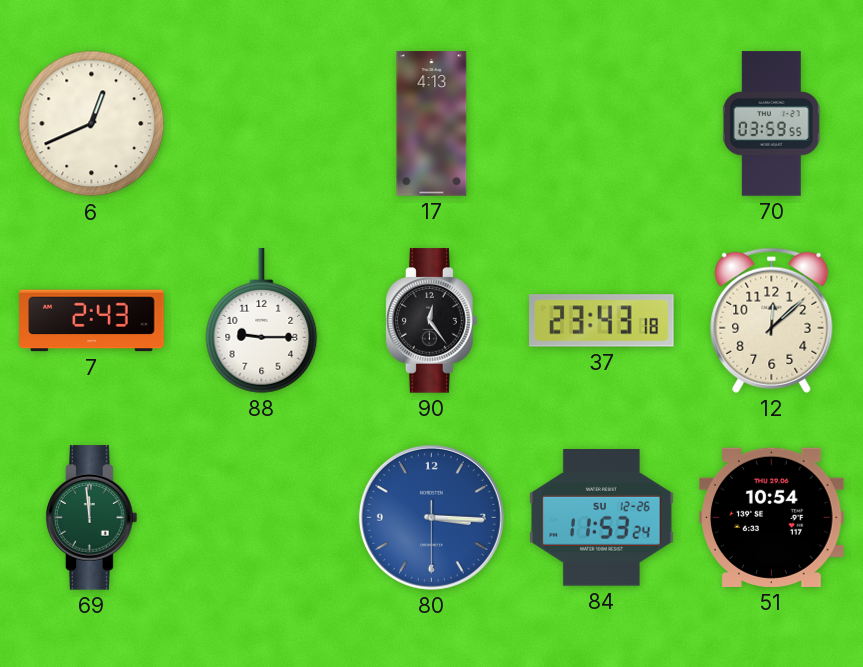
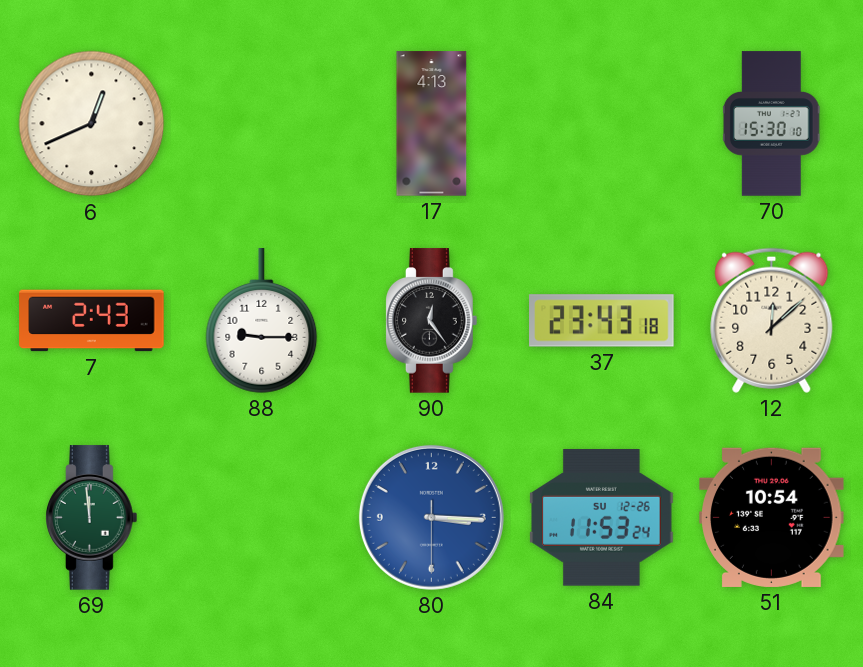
70: 03:59 -> 15:30
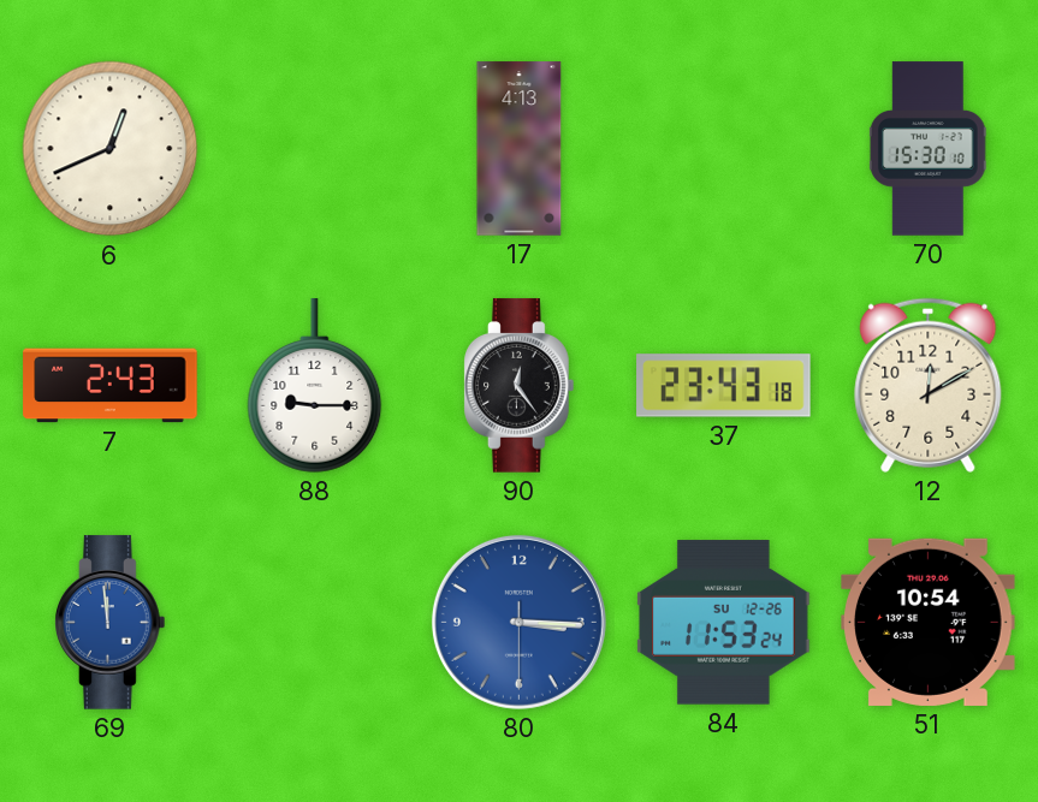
12: 12:08 -> 12:10
69 dial: green -> blue
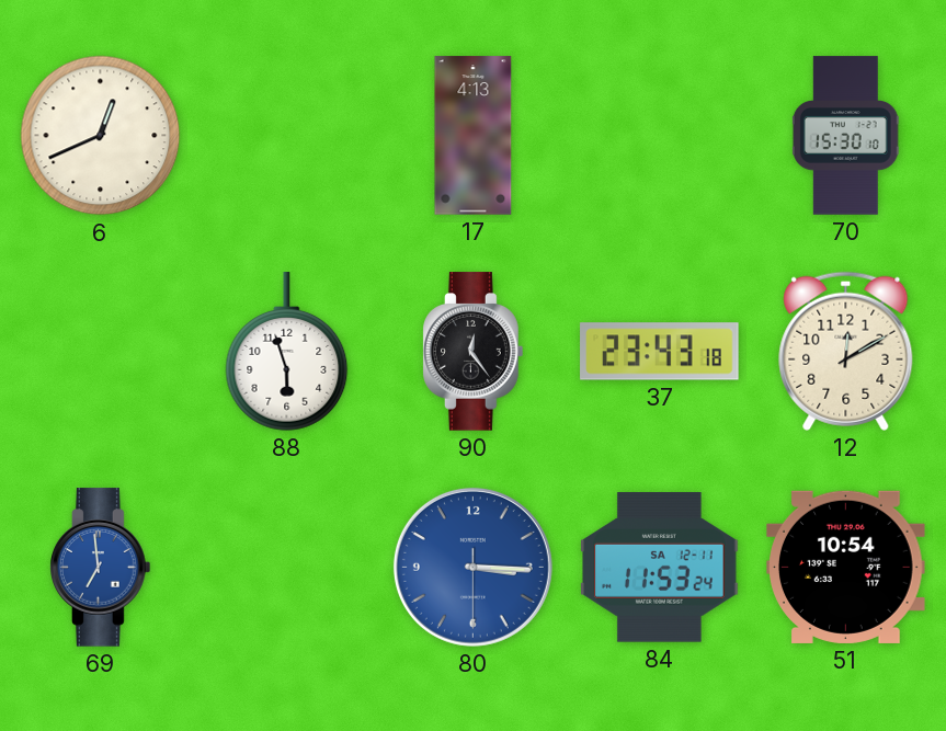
7: 2:43 -> none
88: 9:15 -> 5:57
69: 11:59 -> 6:59
84 date: SU 12-26 -> SA 12-11
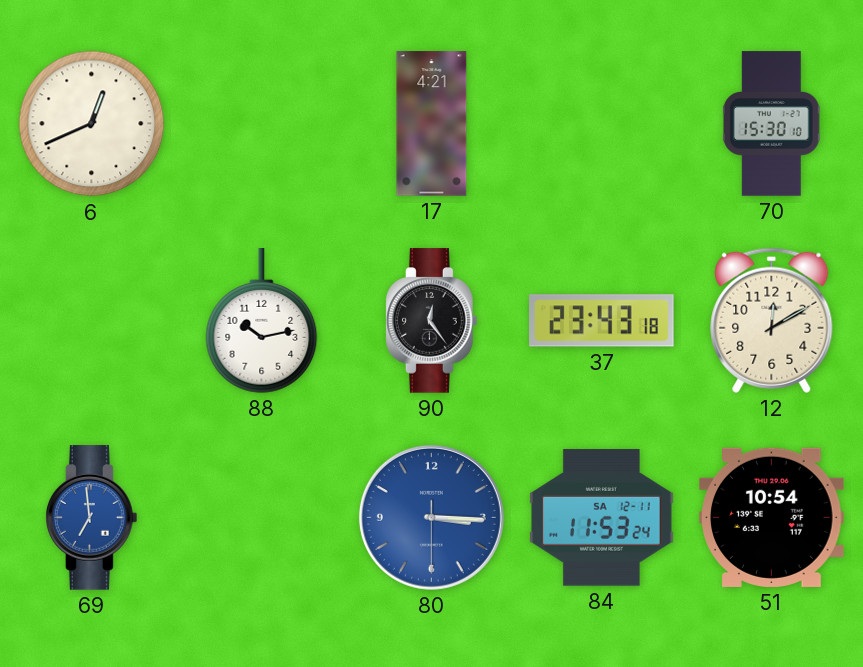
17: 4:13 -> 4:21
88: 5:57 -> 10:13
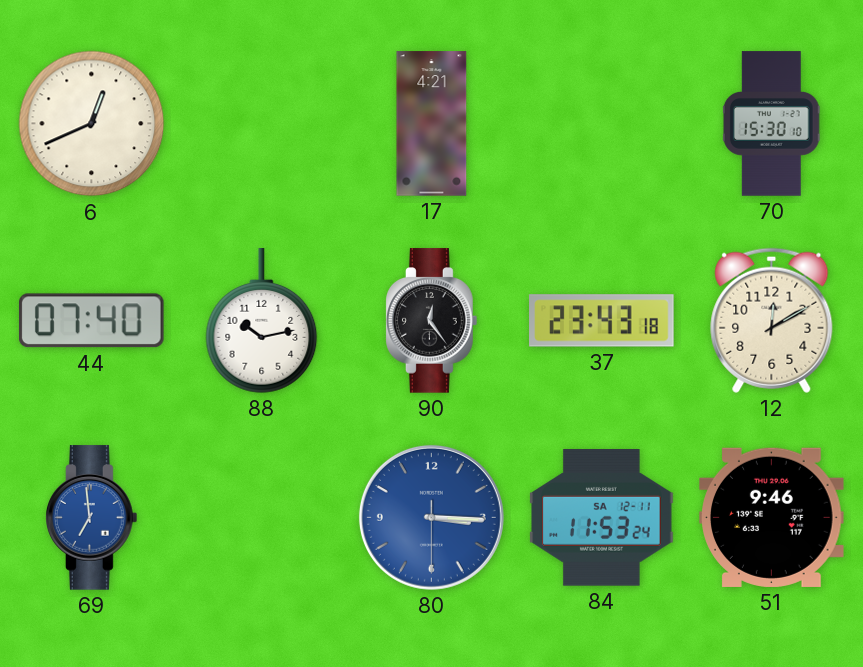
44: none -> 07:40
51: 10:54 -> 9:46
